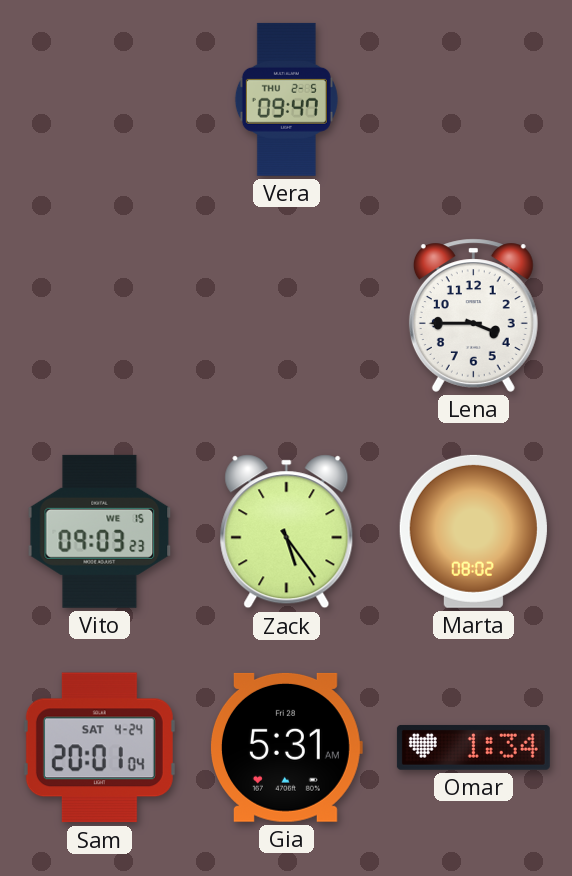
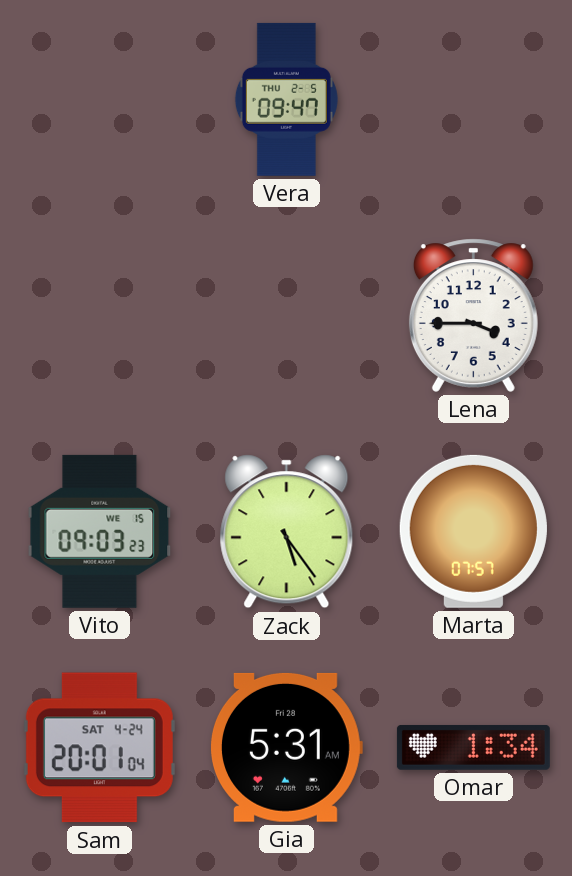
Marta: 08:02 -> 07:57
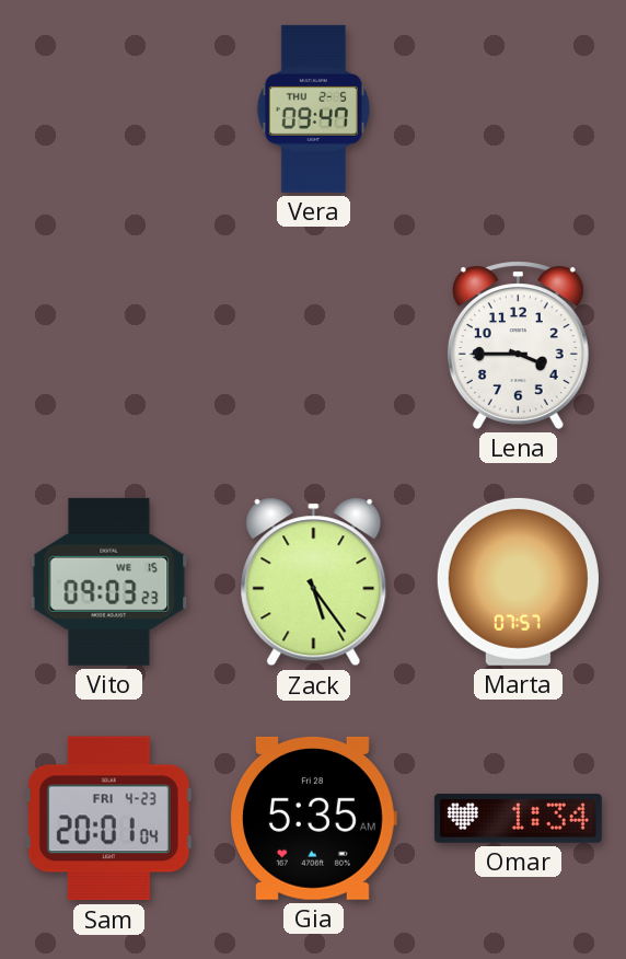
Sam date: SAT 4-24 -> FRI 4-23
Gia: 5:31 -> 5:35
